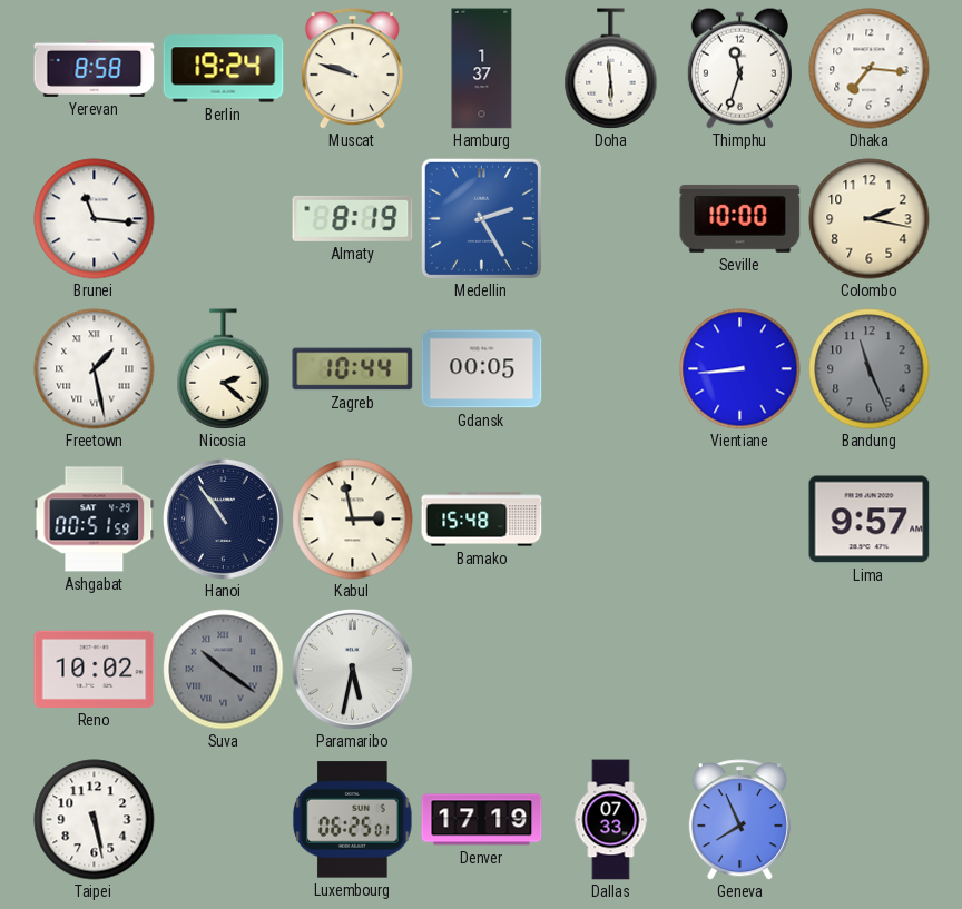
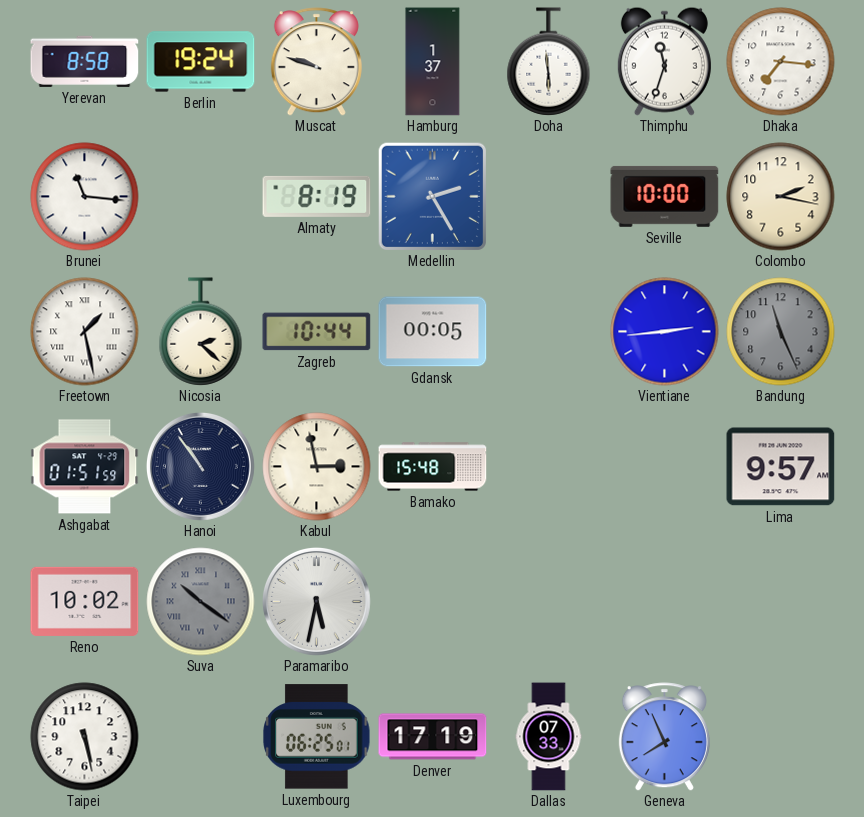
Vientiane: 8:44 -> 2:44
Ashgabat: 00:51 -> 01:51
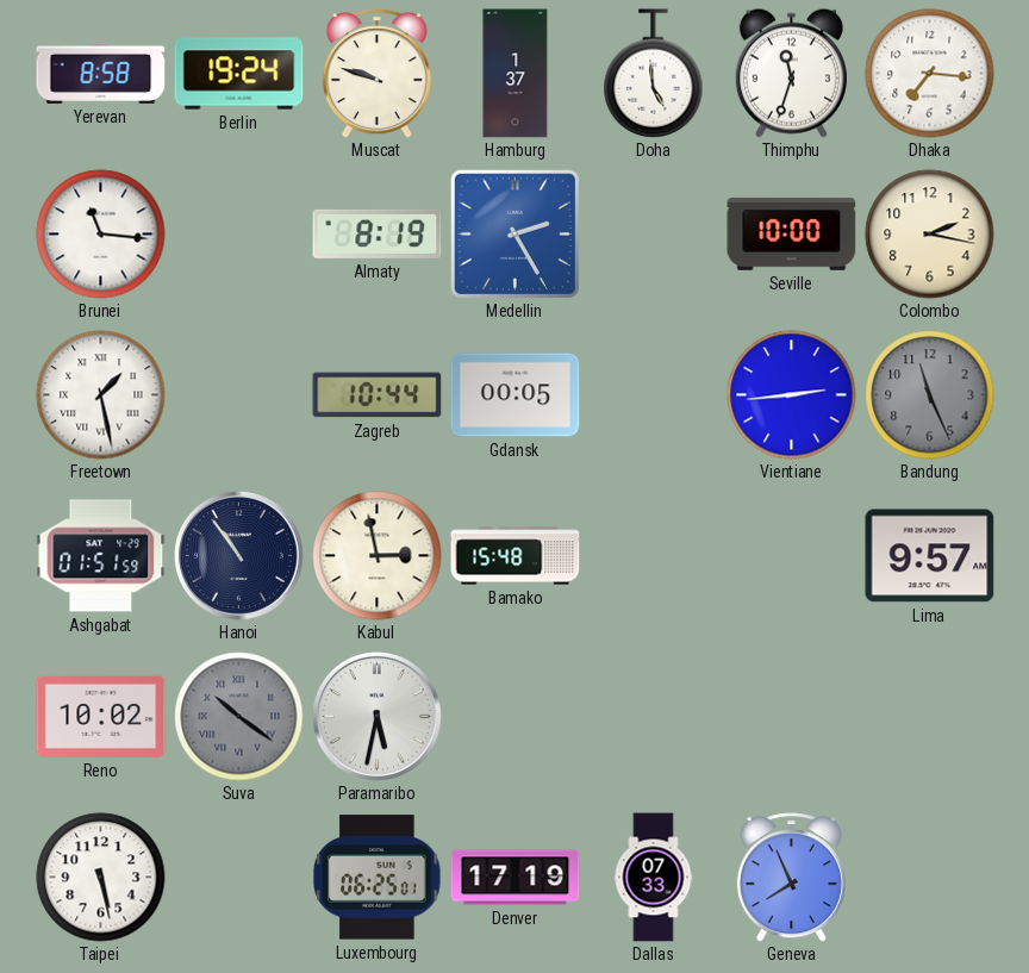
Doha: 5:59 -> 4:59
Nicosia: 2:22 -> none
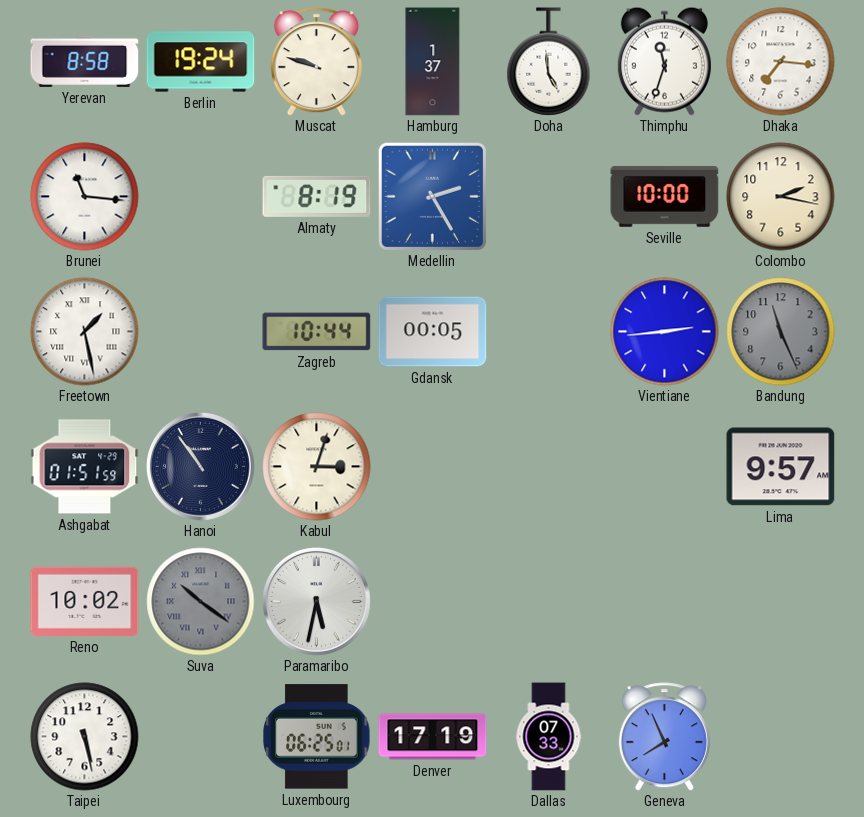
Kabul: 2:58 -> 3:03
Bamako: 15:48 -> none
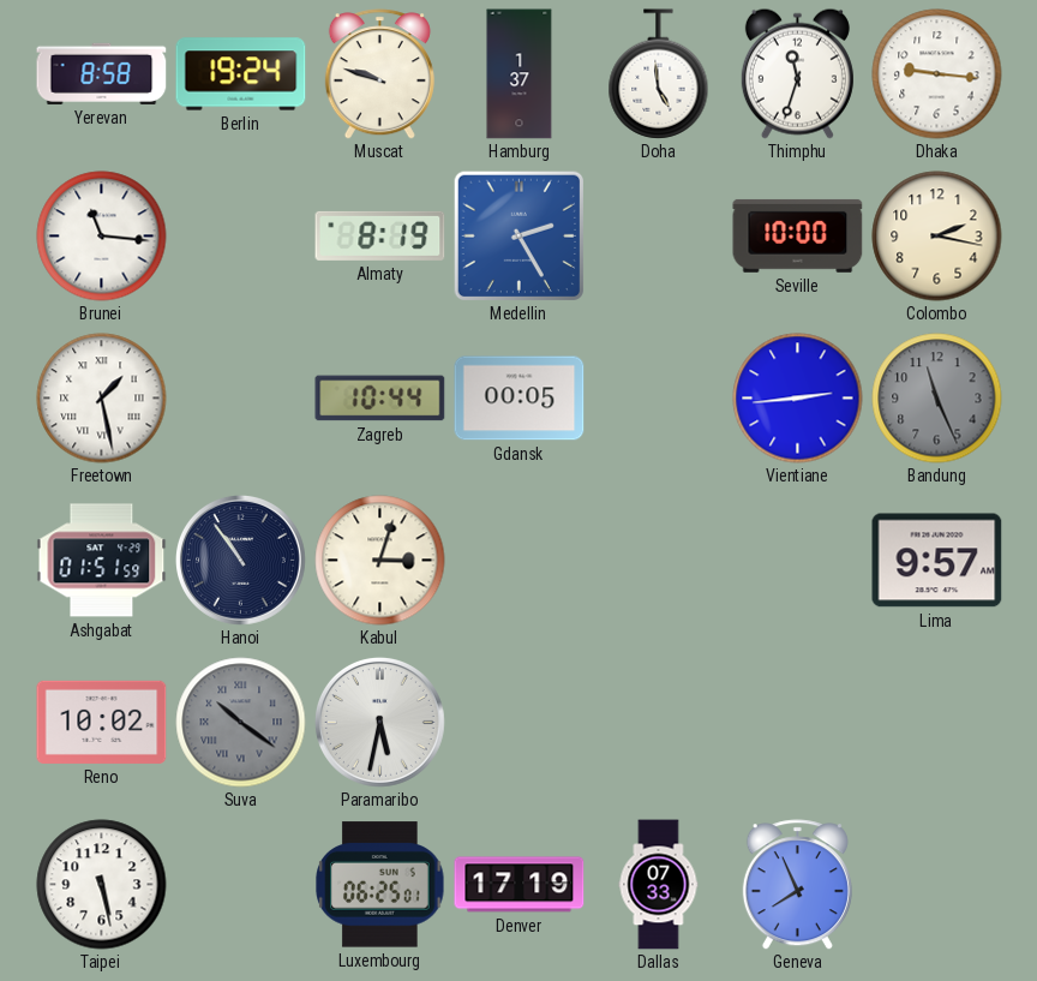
Dhaka: 7:16 -> 9:16
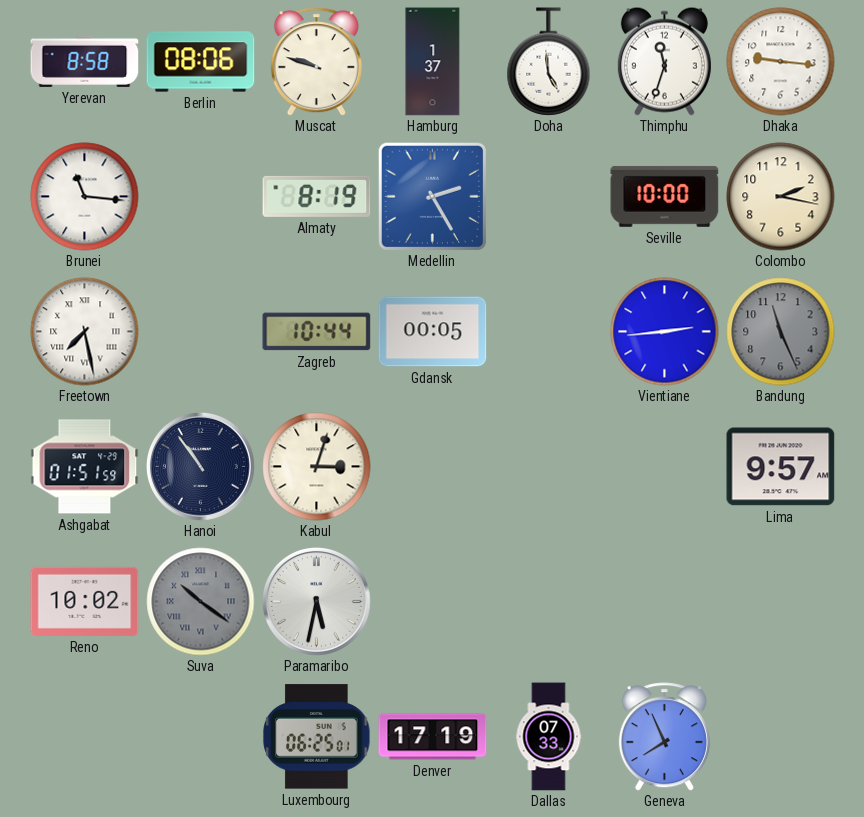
Berlin: 19:24 -> 08:06
Freetown: 1:28 -> 7:28
Taipei: 5:28 -> none
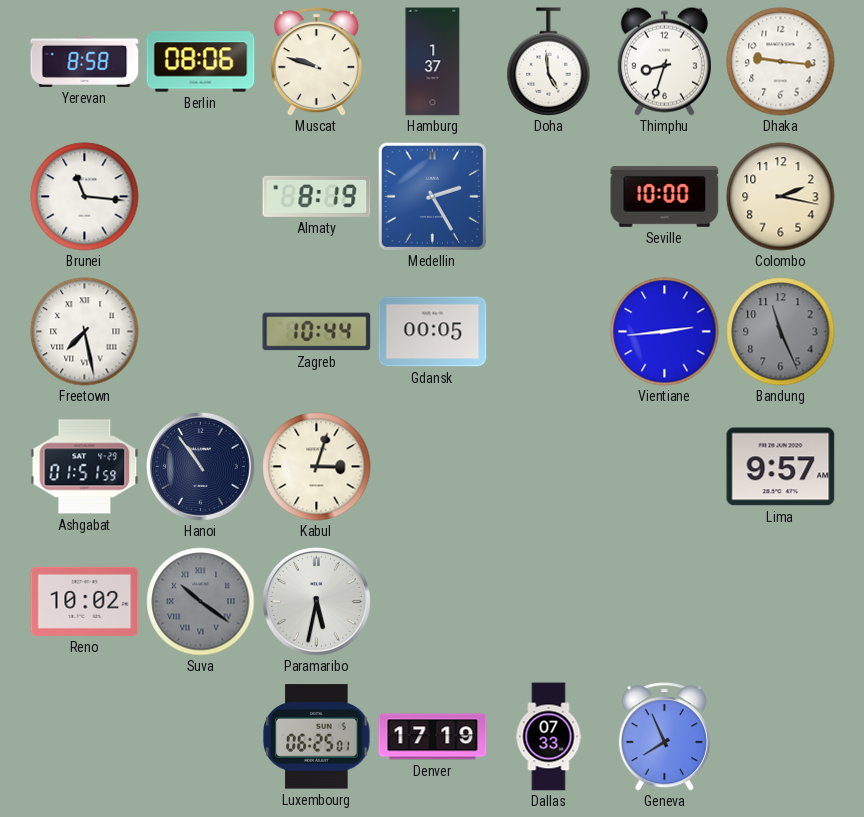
Thimphu: 11:33 -> 8:33
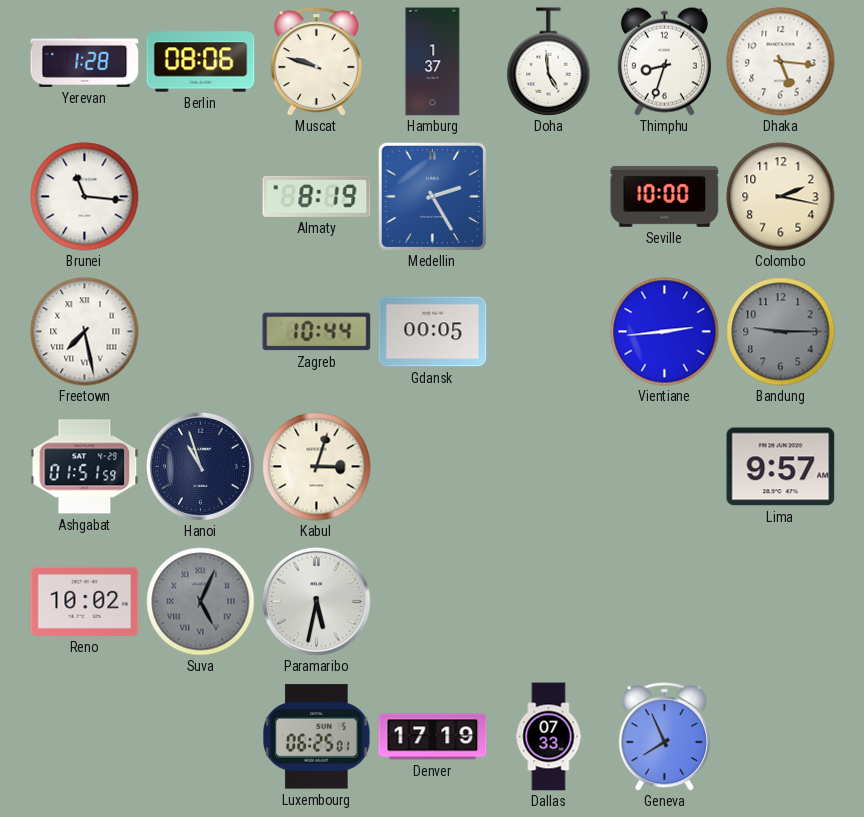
Yerevan: 8:58 -> 1:28
Dhaka: 9:16 -> 5:16
Bandung: 11:26 -> 9:15
Hanoi: 10:54 -> 10:57
Suva: 10:21 -> 5:04
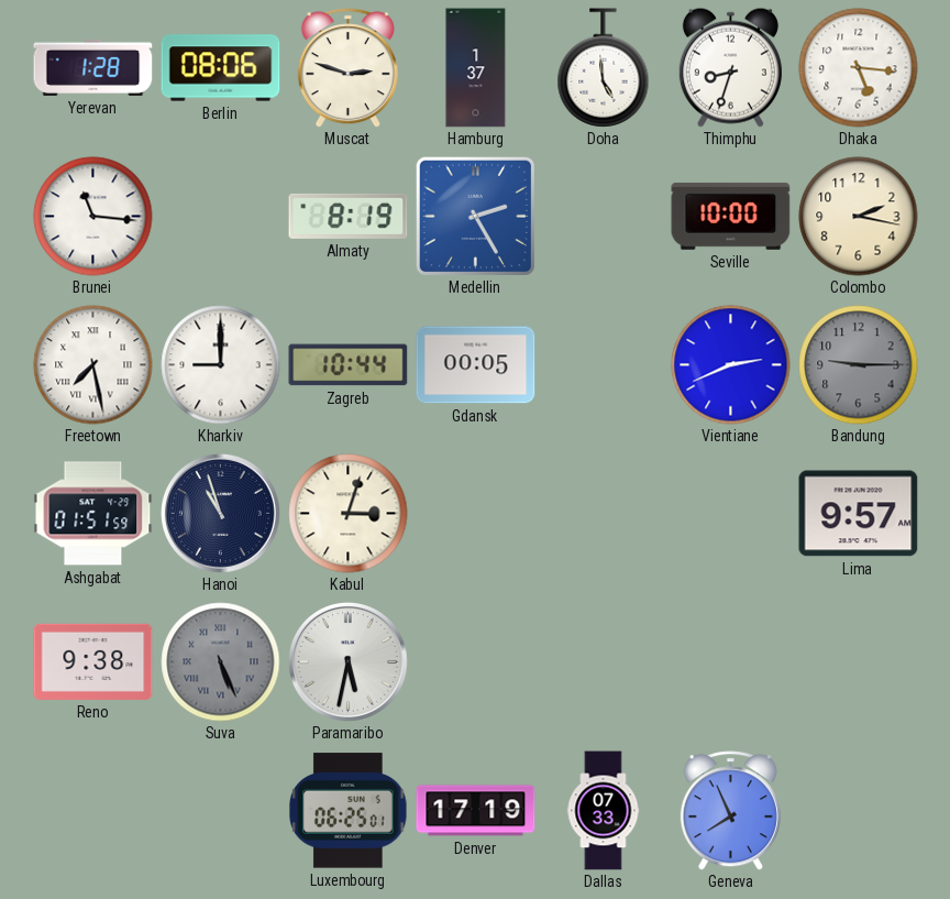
Muscat: 9:48 -> 2:48
Kharkiv: none -> 9:00
Vientiane: 2:44 -> 2:41
Reno: 10:02 -> 9:38
Suva: 5:04 -> 5:26
